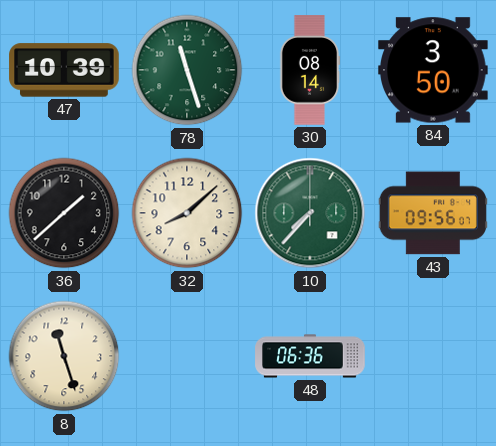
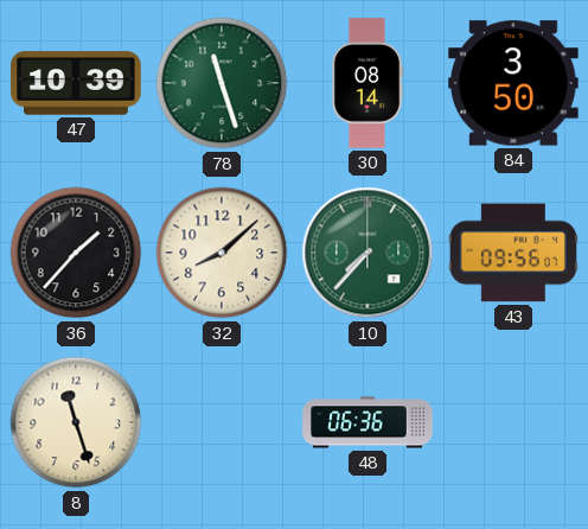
36: 1:38 -> 1:37
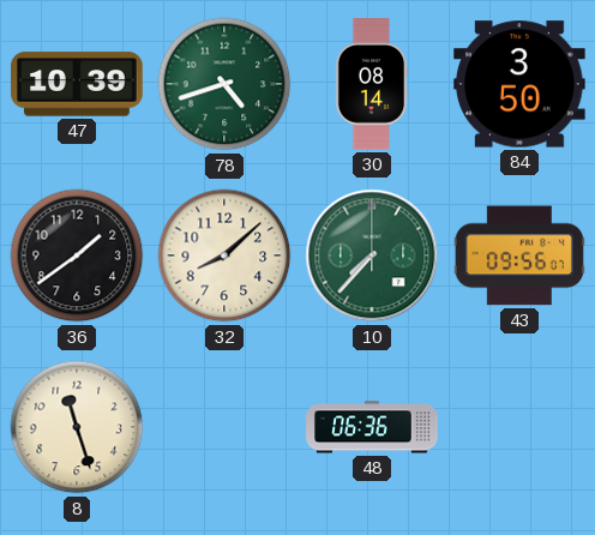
78: 11:27 -> 4:42
36: 1:37 -> 1:39
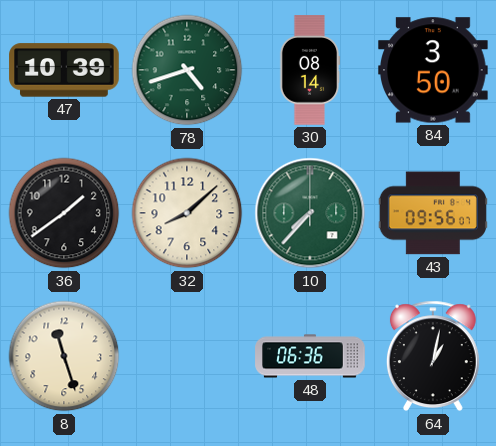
64: none -> 1:02
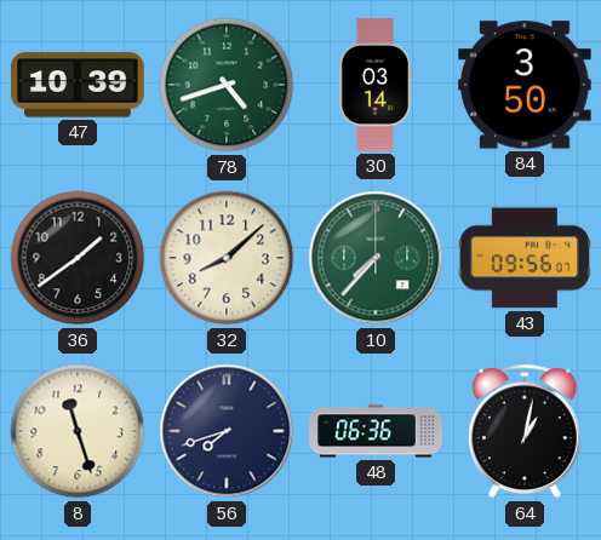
30: 08:14 -> 03:14
56: none -> 7:42
